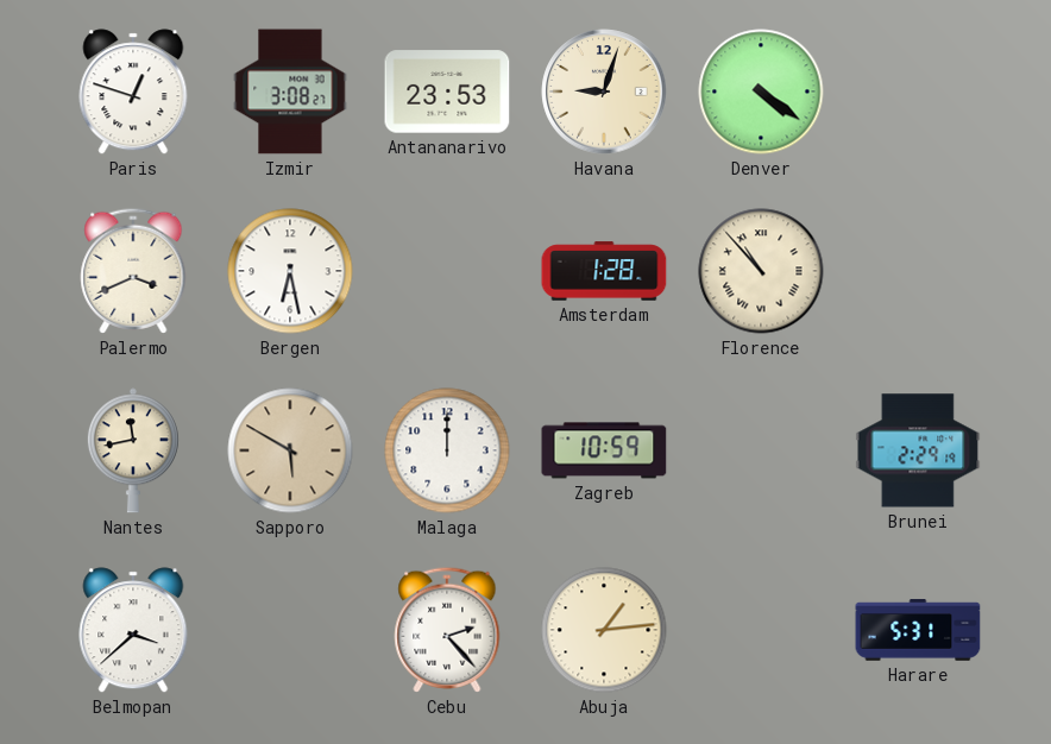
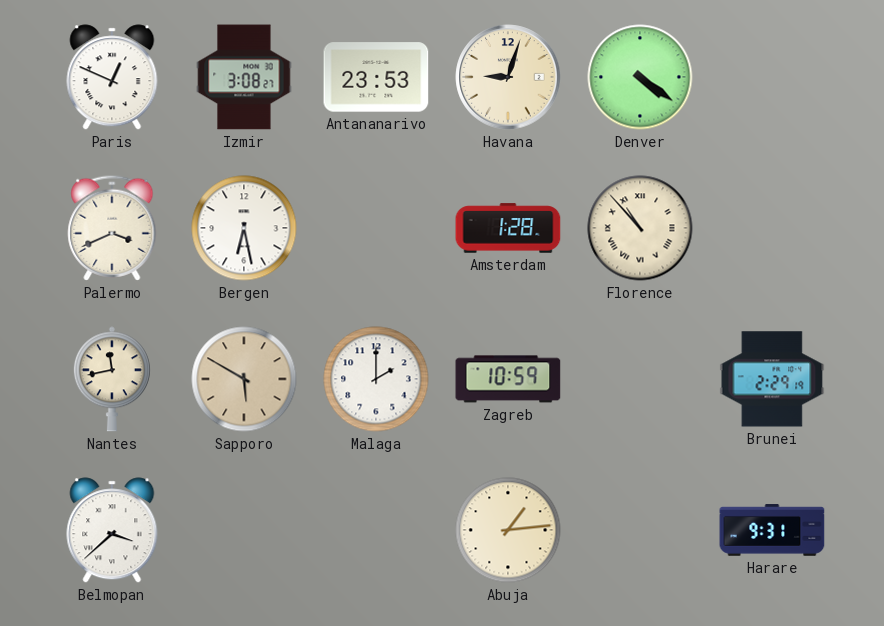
Paris: 12:48 -> 12:49
Malaga: 12:00 -> 2:00
Cebu: 2:23 -> none
Harare: 5:31 -> 9:31
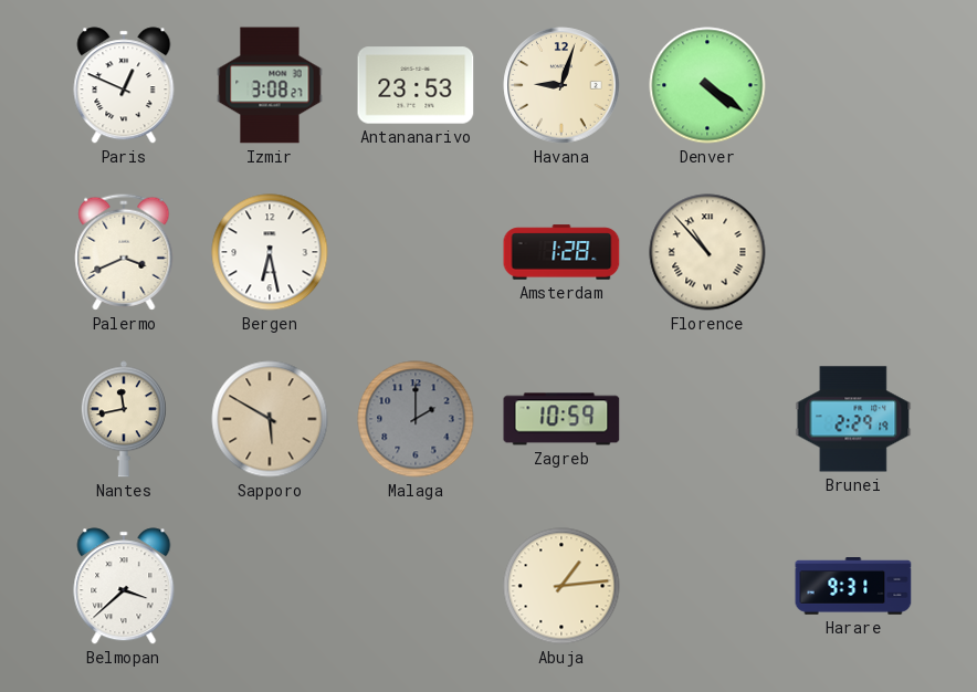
Malaga dial: white -> grey
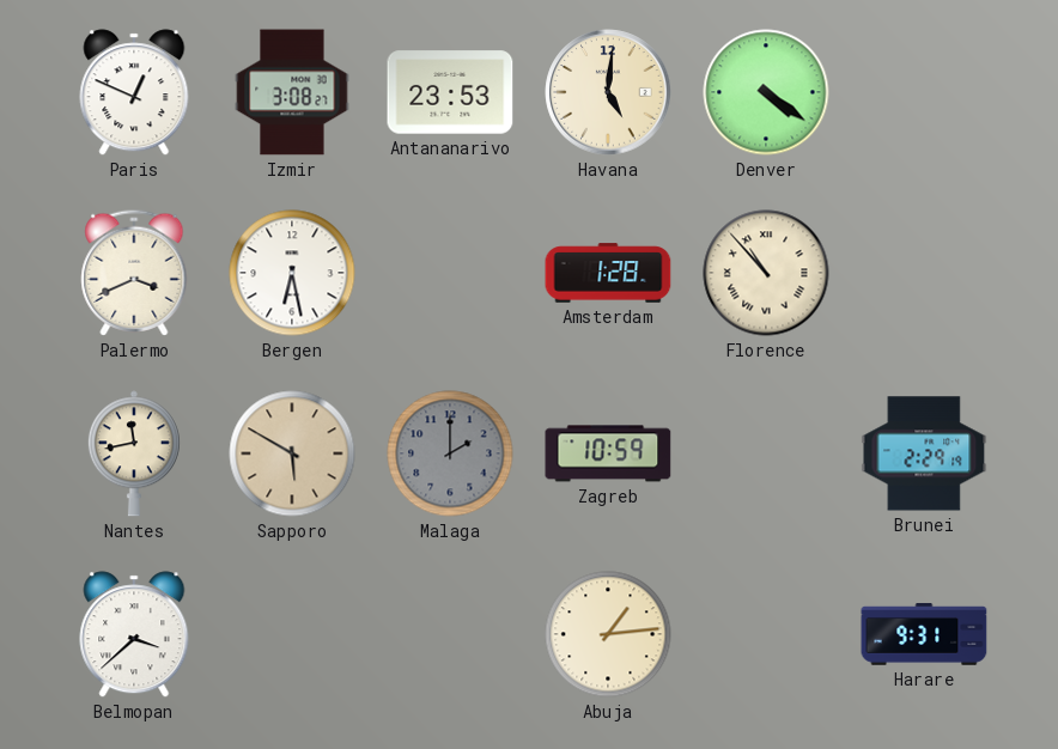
Havana: 9:03 -> 5:01
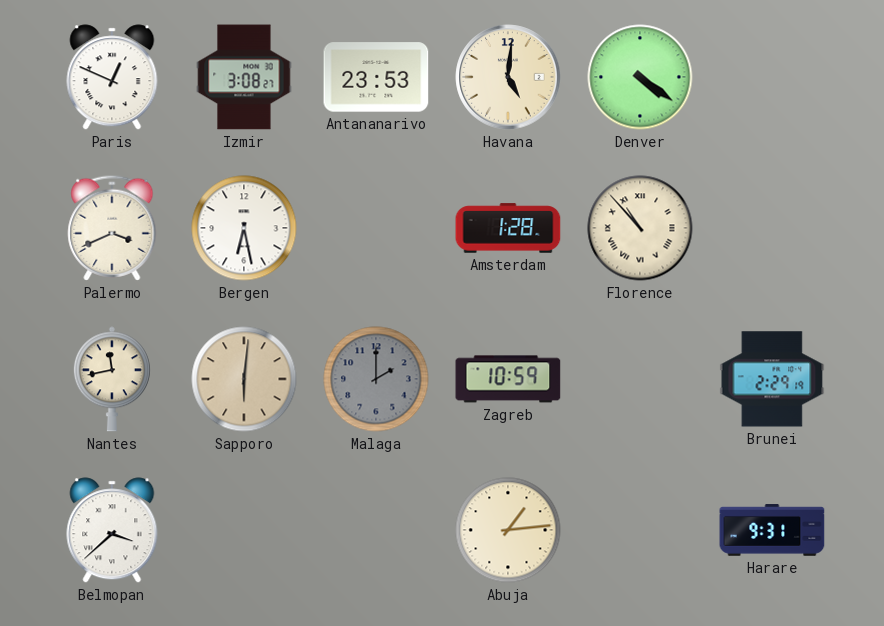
Sapporo: 5:50 -> 6:01
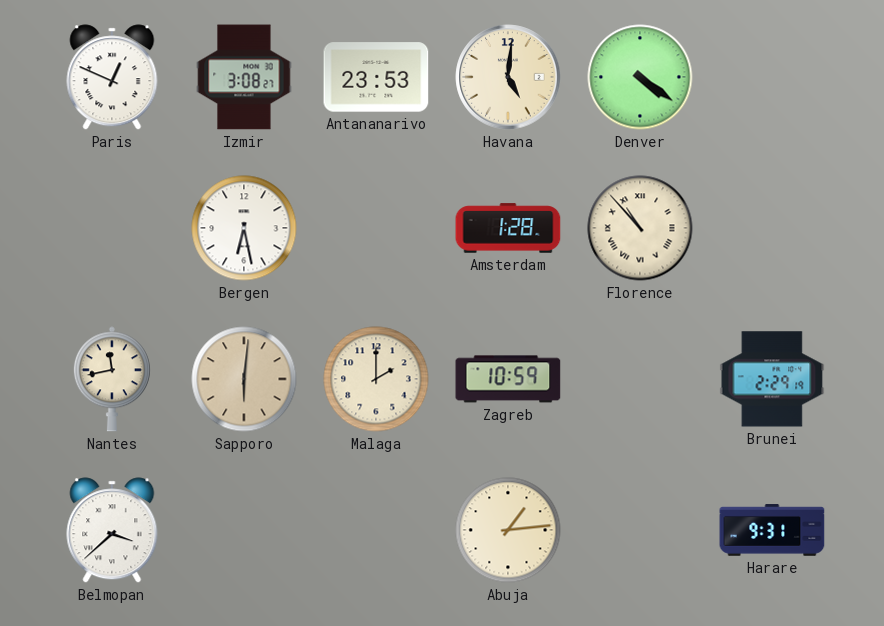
Palermo: 3:41 -> none
Malaga dial: grey -> cream
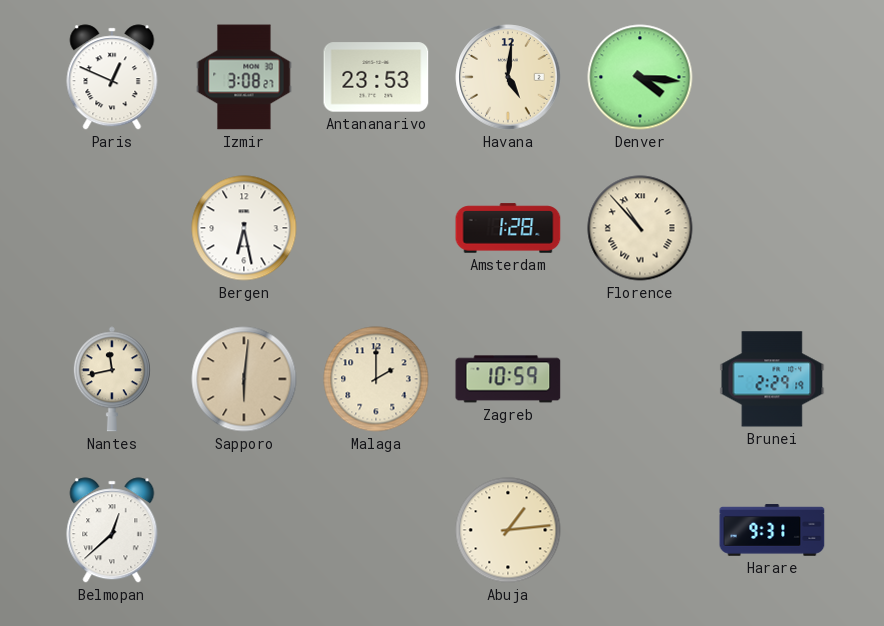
Denver: 4:21 -> 4:16
Belmopan: 3:38 -> 12:38
